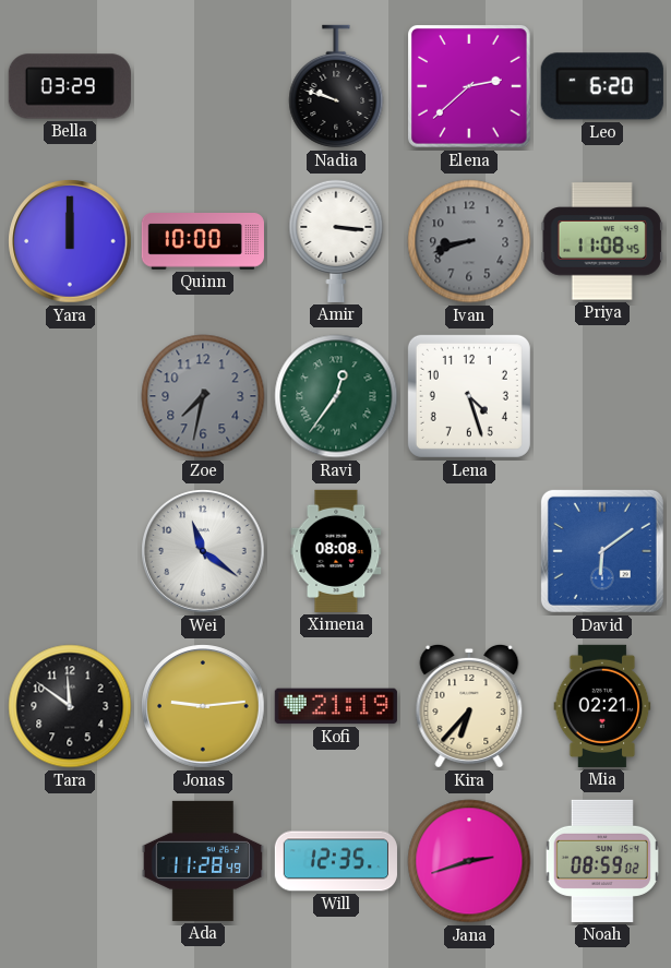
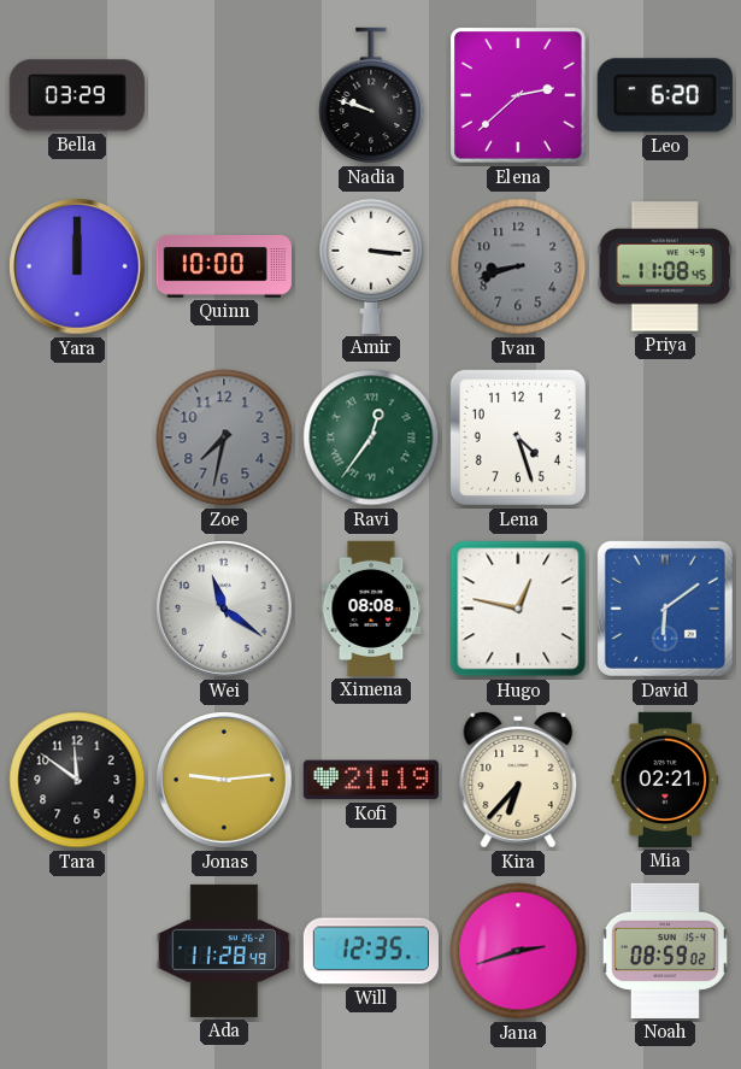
Hugo: none -> 12:47
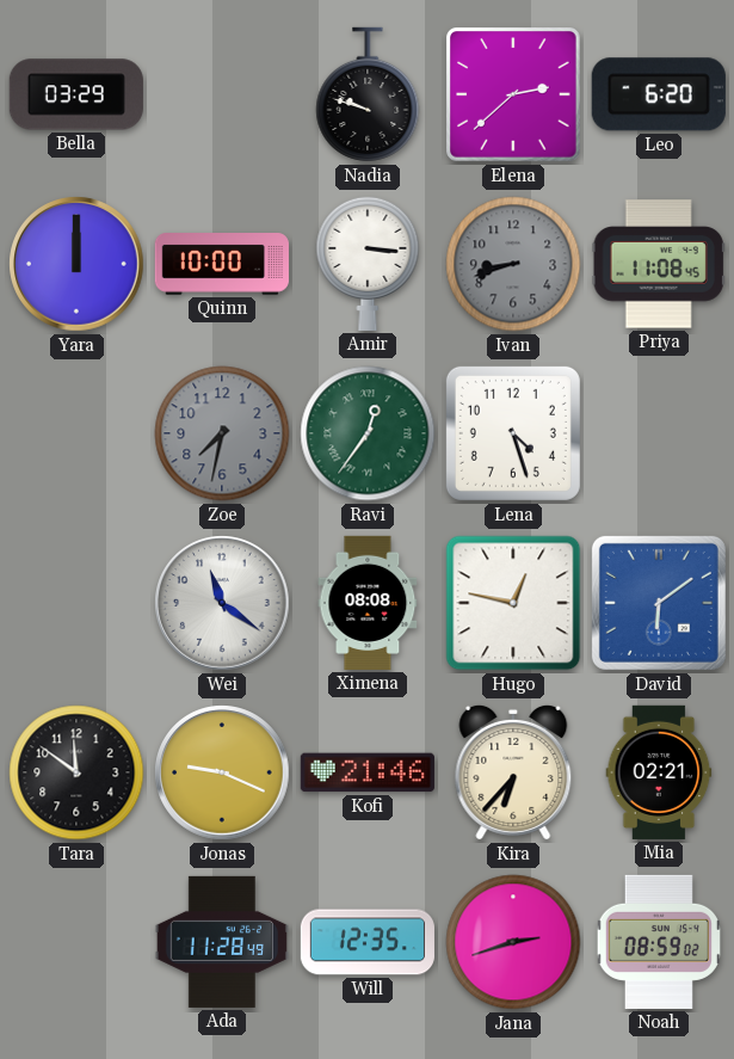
Jonas: 9:14 -> 9:19
Kofi: 21:19 -> 21:46
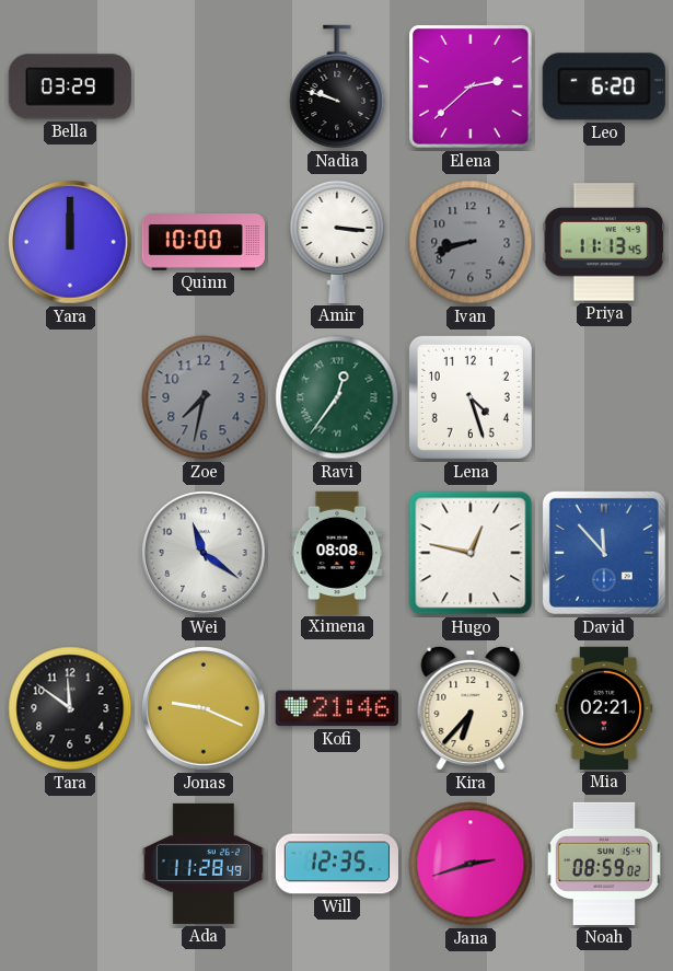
Priya: 11:08 -> 11:13
David: 6:09 -> 11:53
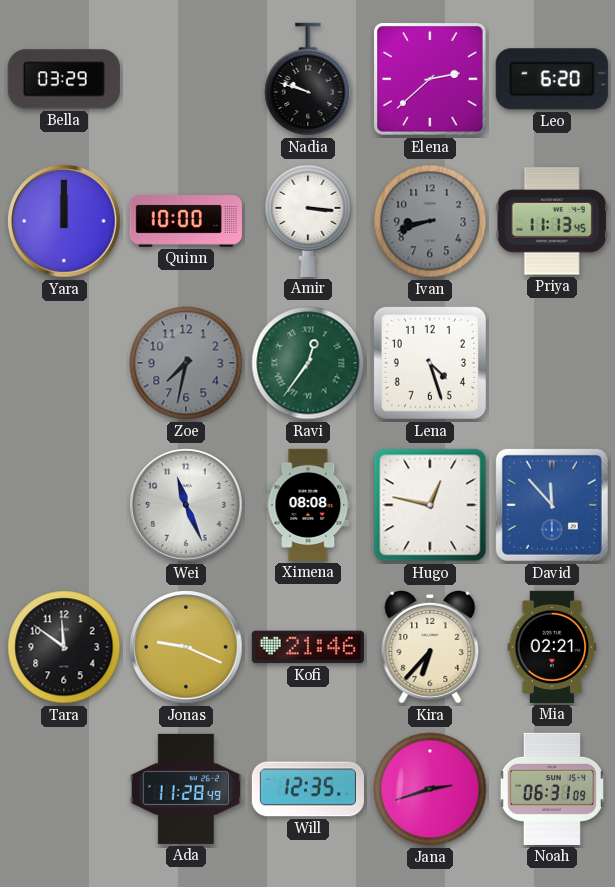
Wei: 11:21 -> 11:26
Noah: 08:59 -> 06:31
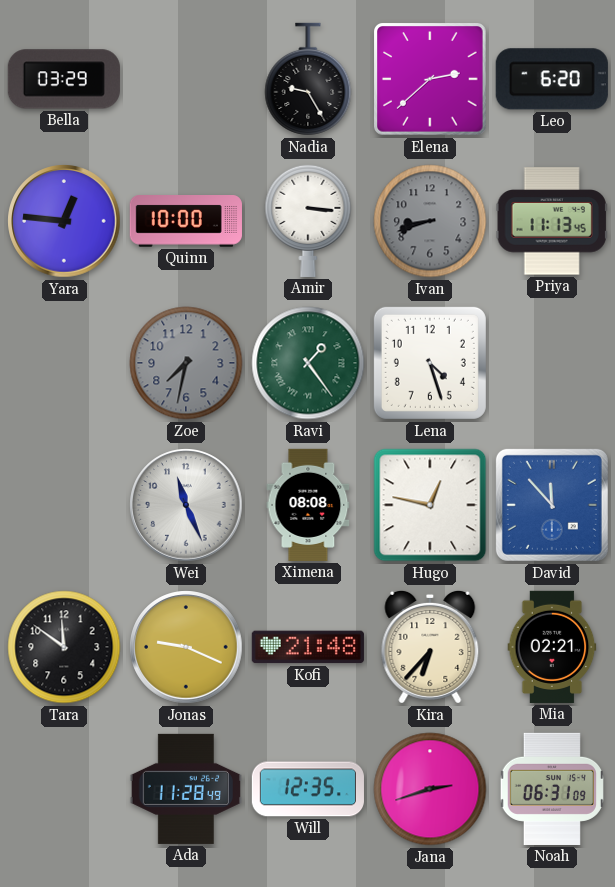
Nadia: 9:48 -> 9:25
Yara: 12:00 -> 12:46
Ravi: 12:36 -> 1:24
Kofi: 21:46 -> 21:48
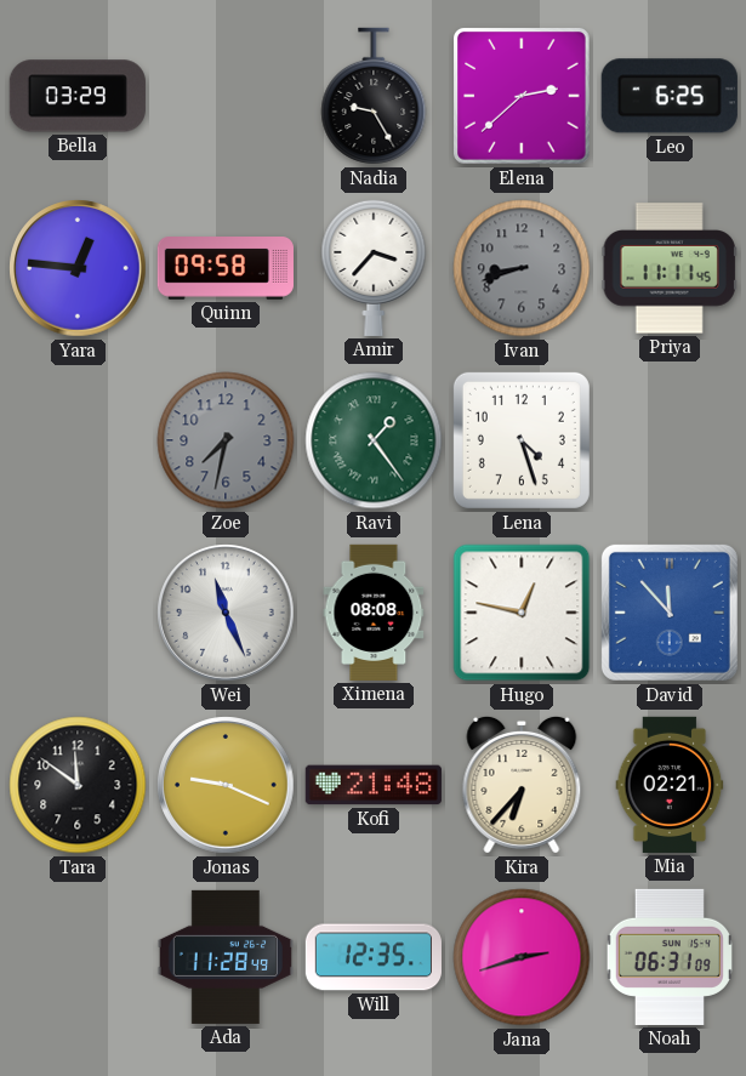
Leo: 6:20 -> 6:25
Quinn: 10:00 -> 09:58
Amir: 3:16 -> 3:37
Priya: 11:13 -> 11:11
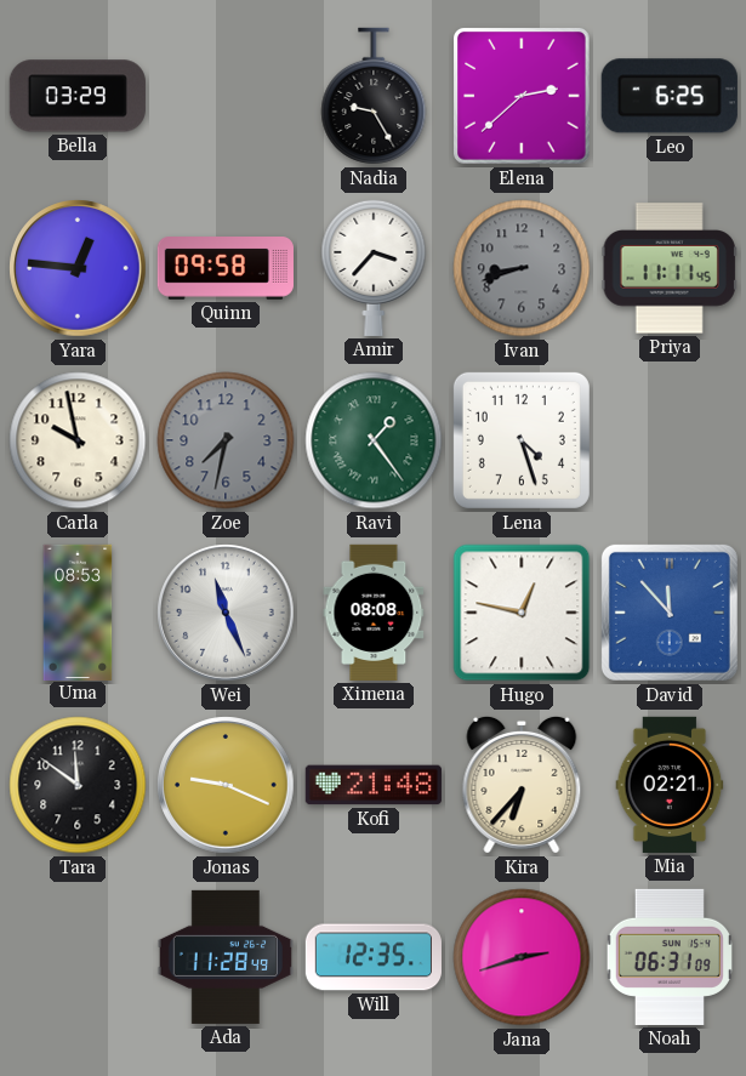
Carla: none -> 9:58
Uma: none -> 08:53
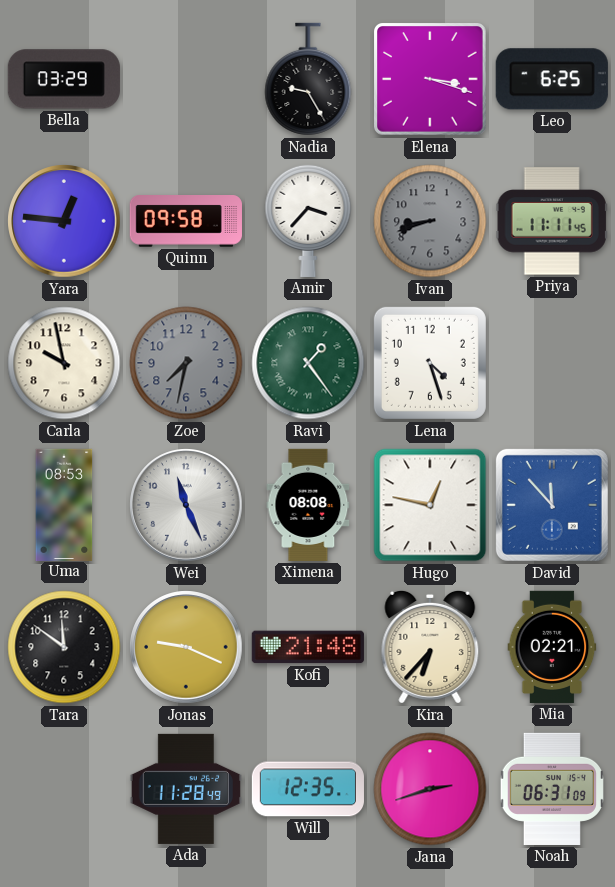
Elena: 2:38 -> 3:18
